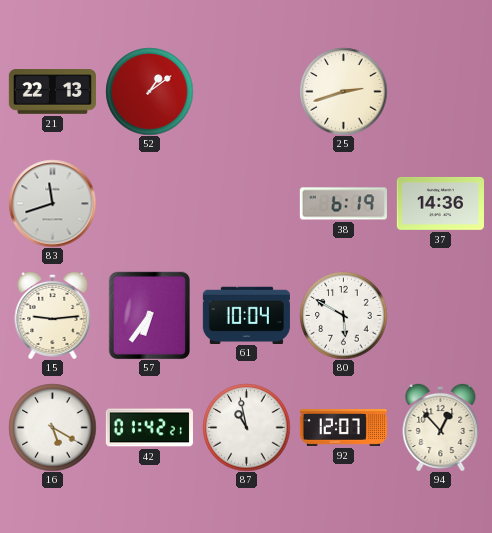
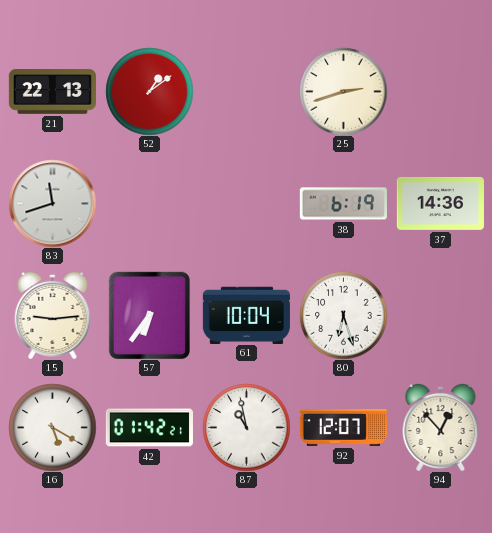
80: 5:50 -> 6:27
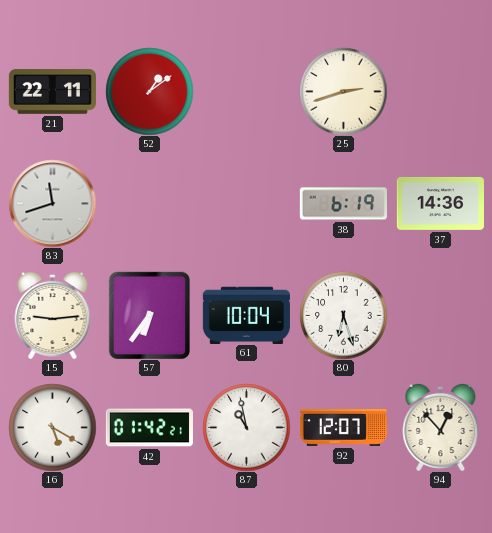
21: 22:13 -> 22:11
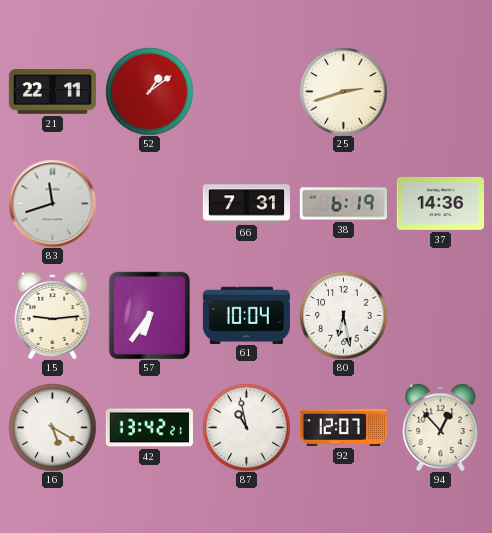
66: none -> 7:31
80: 6:27 -> 6:28
42: 01:42 -> 13:42
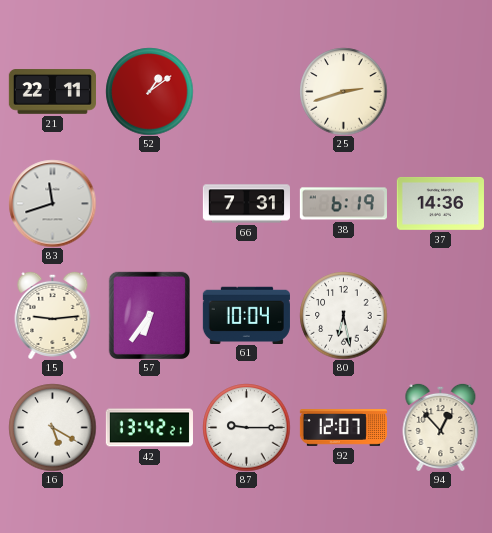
87: 10:58 -> 9:15
